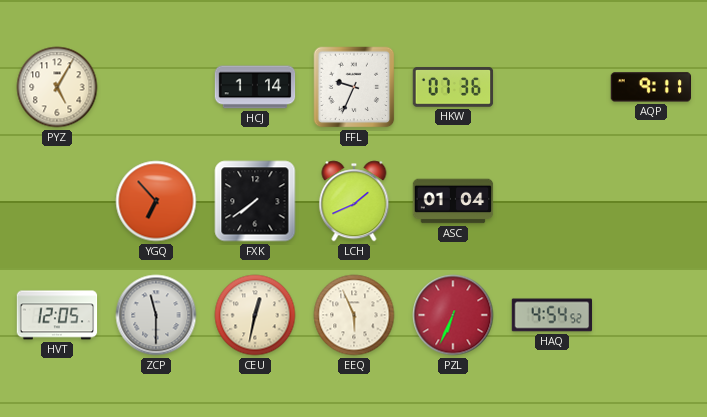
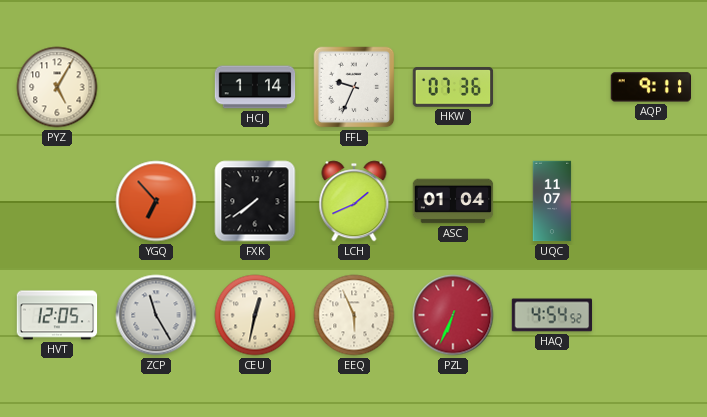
UQC: none -> 11:07
ZCP: 11:30 -> 11:25
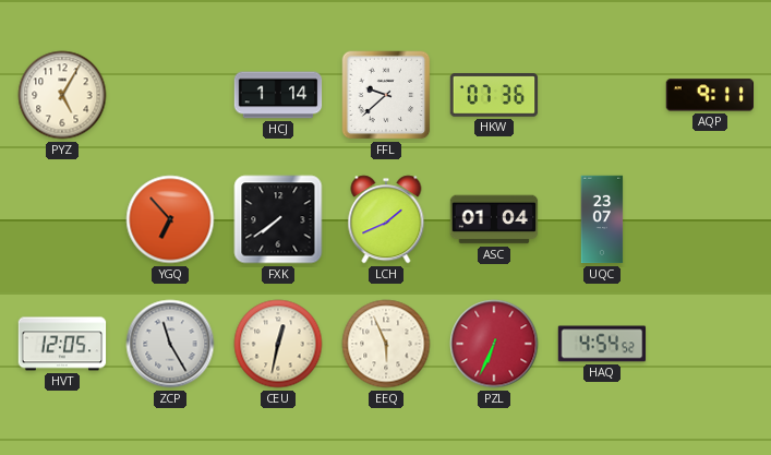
FFL: 9:34 -> 9:38
UQC: 11:07 -> 23:07
